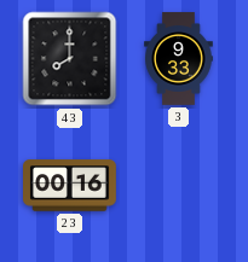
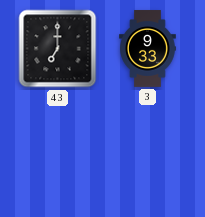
43: 8:00 -> 7:00
23: 00:16 -> none
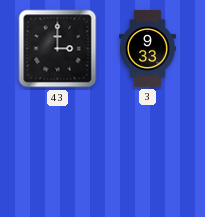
43: 7:00 -> 3:00
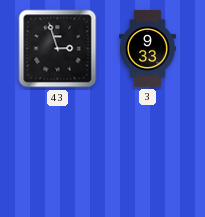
43: 3:00 -> 2:57
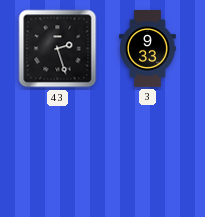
43: 2:57 -> 2:27
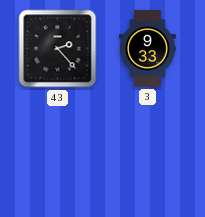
43: 2:27 -> 2:23
